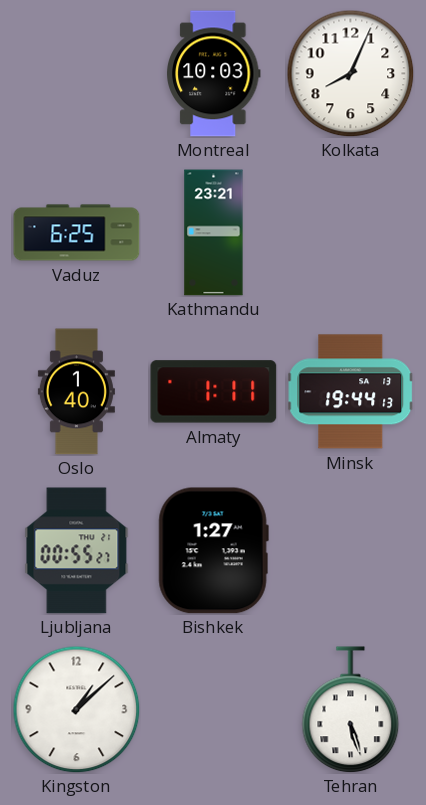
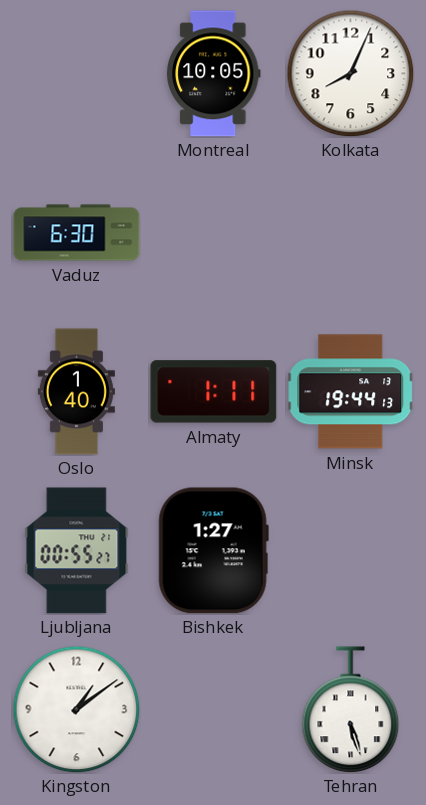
Montreal: 10:03 -> 10:05
Vaduz: 6:25 -> 6:30
Kathmandu: 23:21 -> none
Kingston: 1:08 -> 1:09
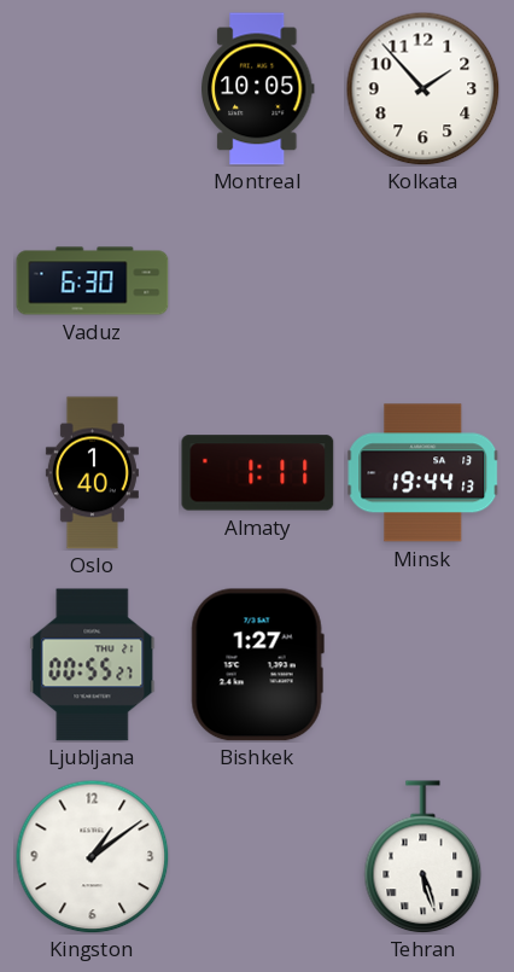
Kolkata: 8:04 -> 1:53
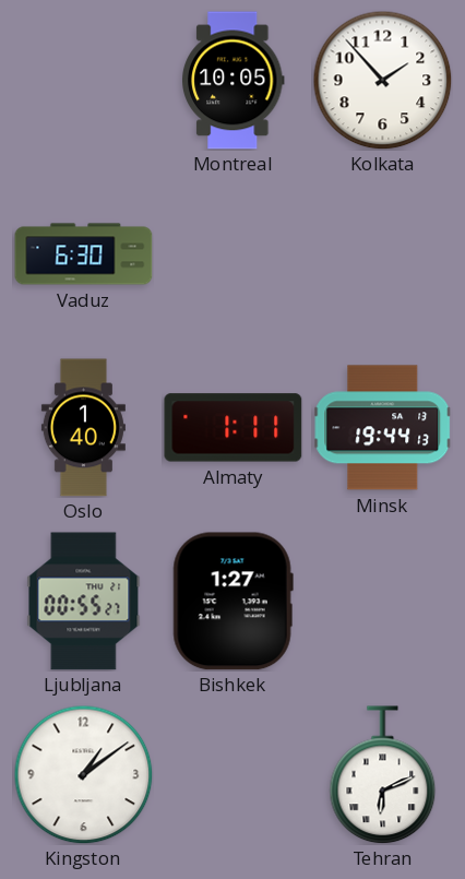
Tehran: 5:27 -> 6:11
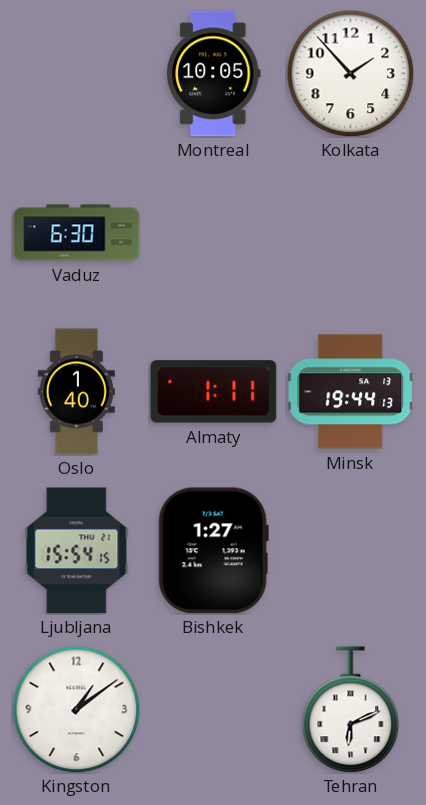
Ljubljana: 00:55 -> 15:54
